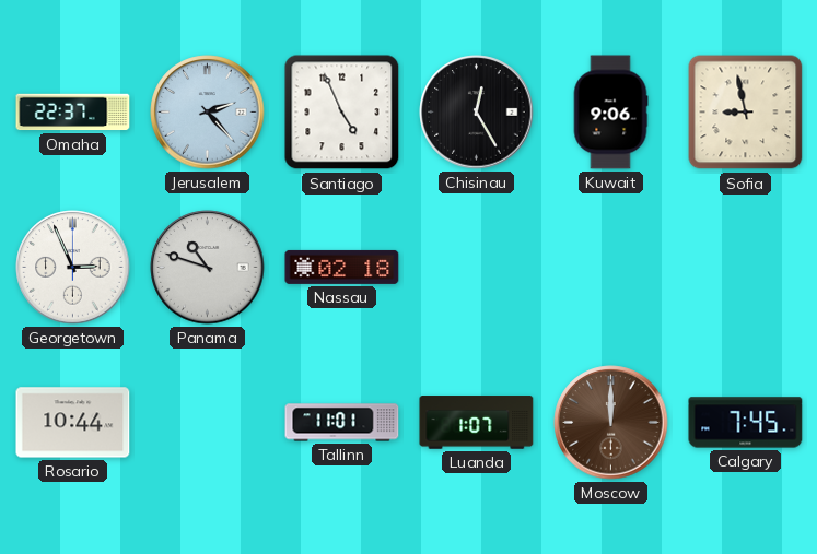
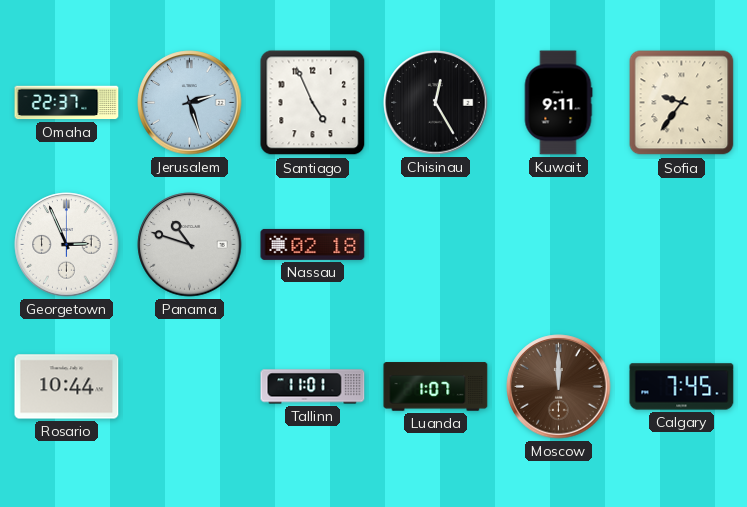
Jerusalem: 2:23 -> 2:27
Kuwait: 9:06 -> 9:11
Sofia: 8:58 -> 9:36
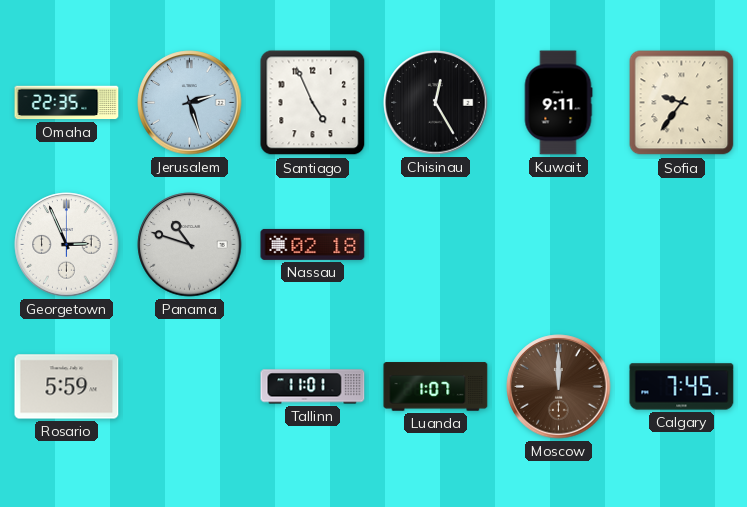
Omaha: 22:37 -> 22:35
Rosario: 10:44 -> 5:59
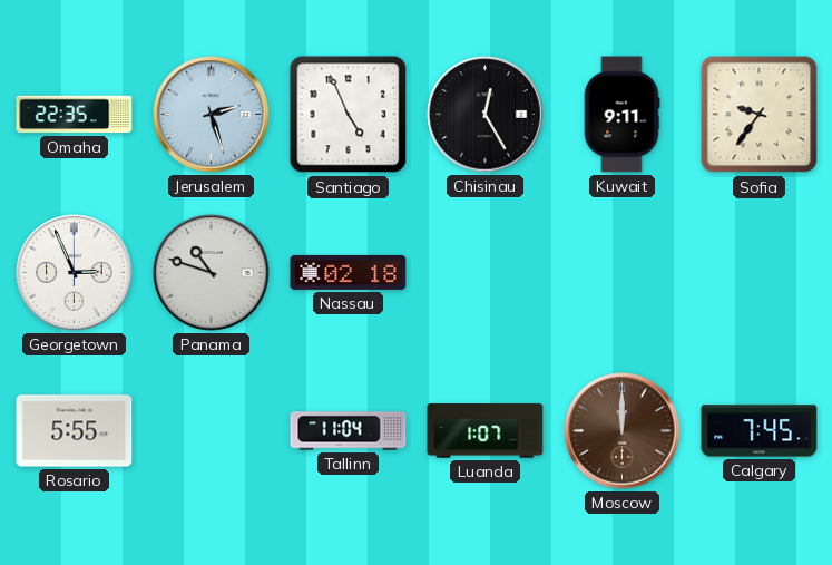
Rosario: 5:59 -> 5:55
Tallinn: 11:01 -> 11:04
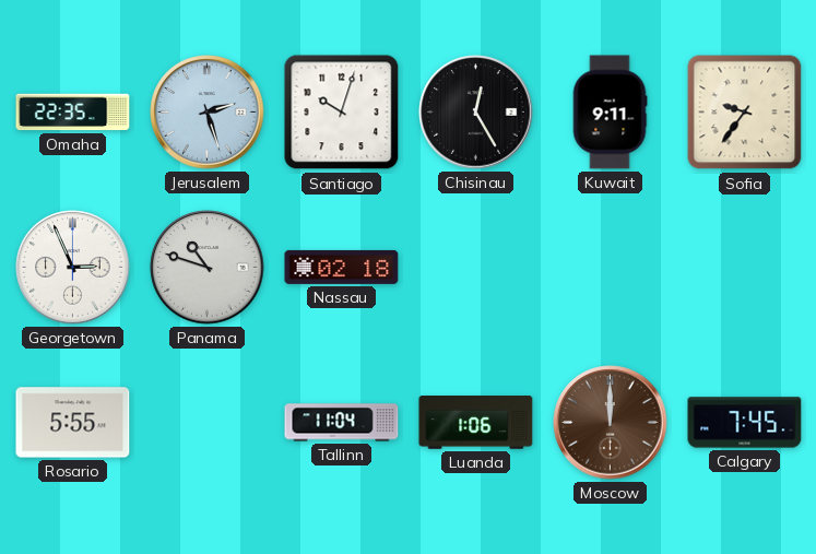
Santiago: 4:56 -> 10:03
Luanda: 1:07 -> 1:06
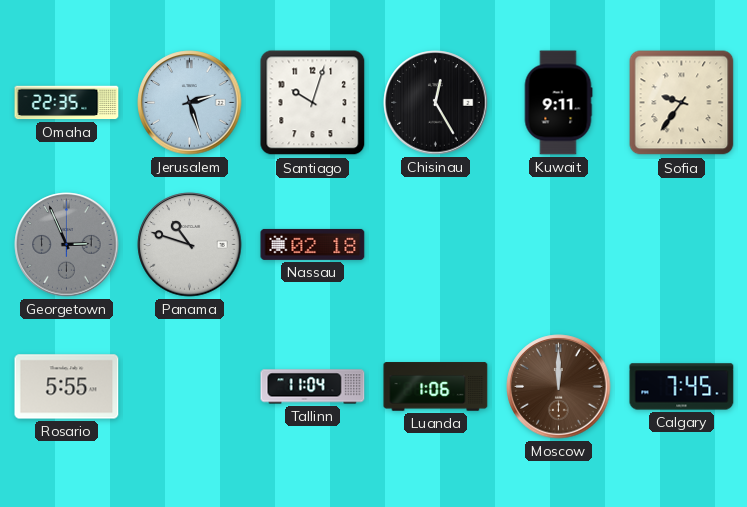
Georgetown dial: white -> grey
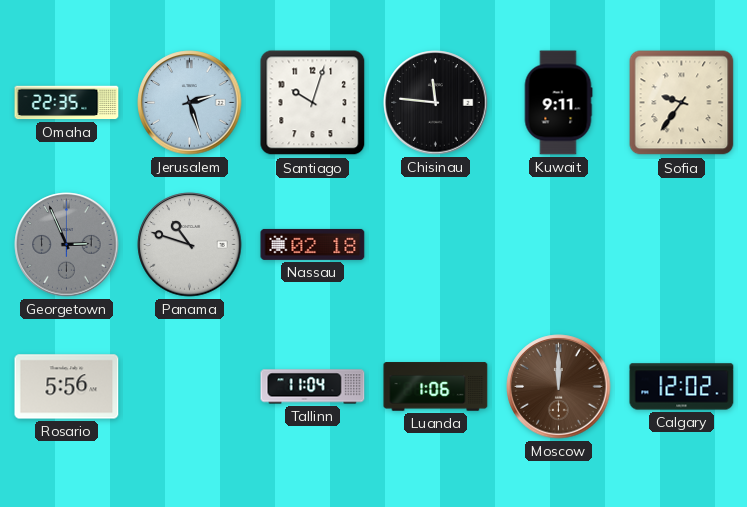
Chisinau: 12:25 -> 11:46
Rosario: 5:55 -> 5:56
Calgary: 7:45 -> 12:02
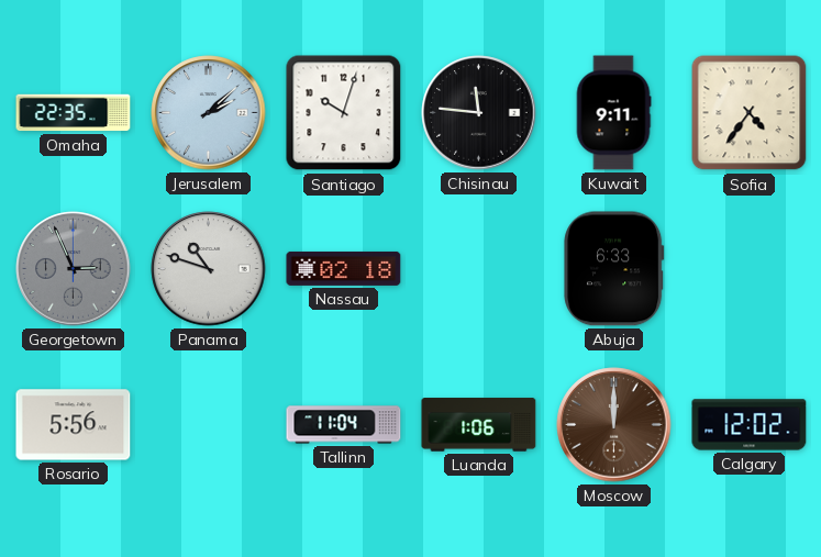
Jerusalem: 2:27 -> 2:08
Sofia: 9:36 -> 4:36
Abuja: none -> 6:33
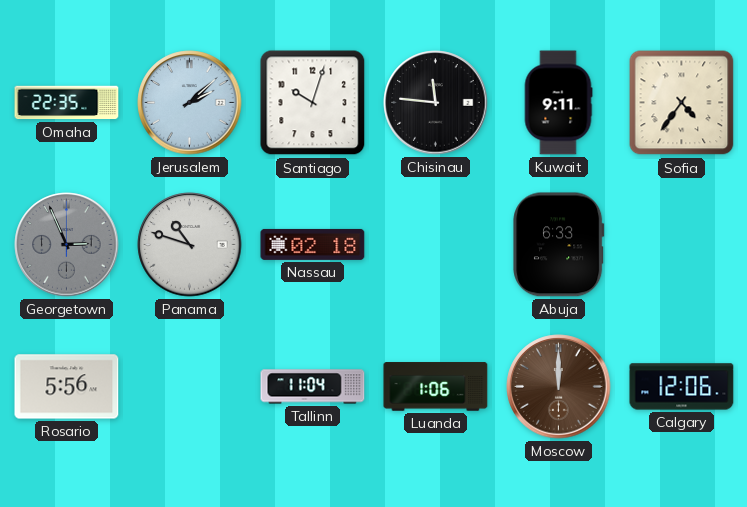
Calgary: 12:02 -> 12:06
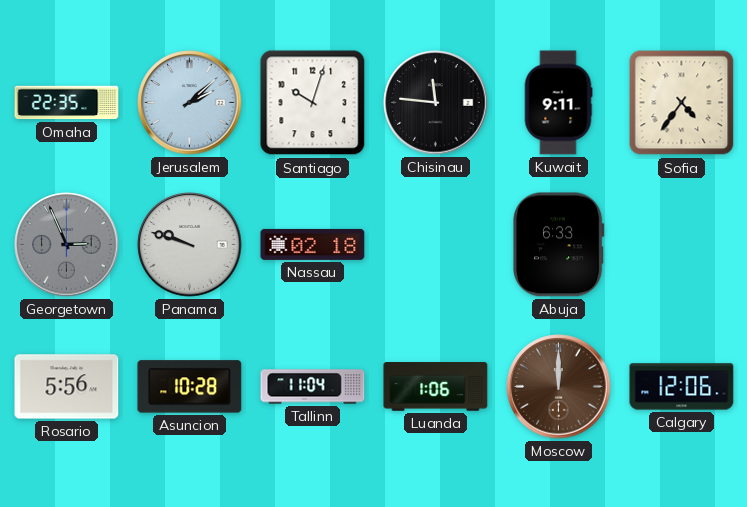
Panama: 10:48 -> 9:48
Asuncion: none -> 10:28
